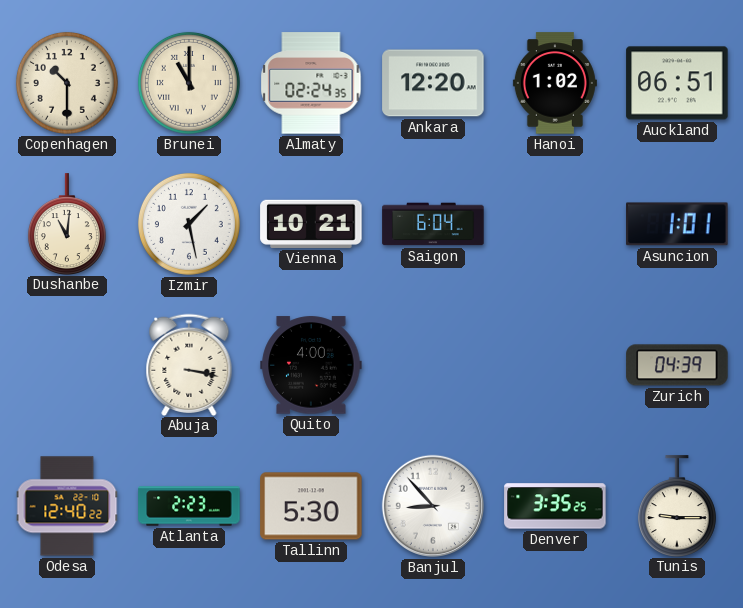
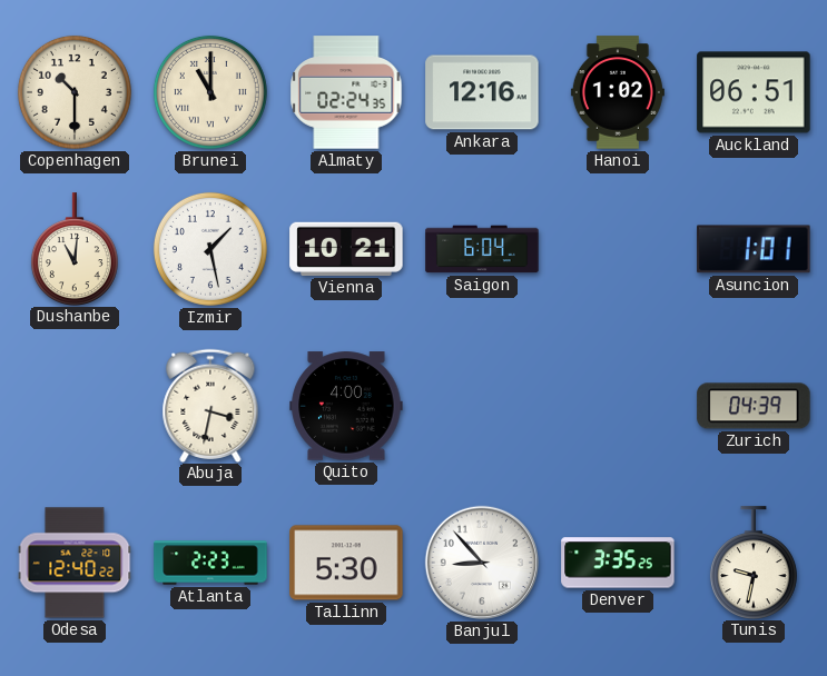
Ankara: 12:20 -> 12:16
Abuja: 3:17 -> 3:32
Tunis: 9:15 -> 9:32
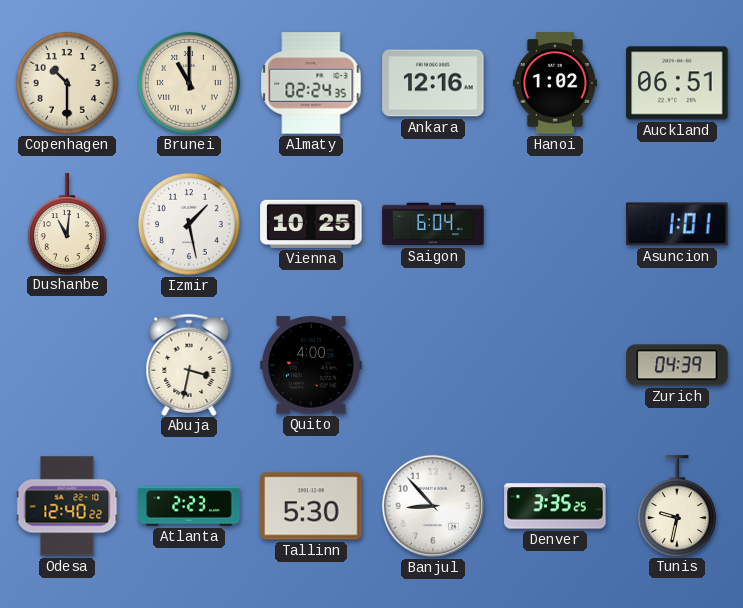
Vienna: 10:21 -> 10:25
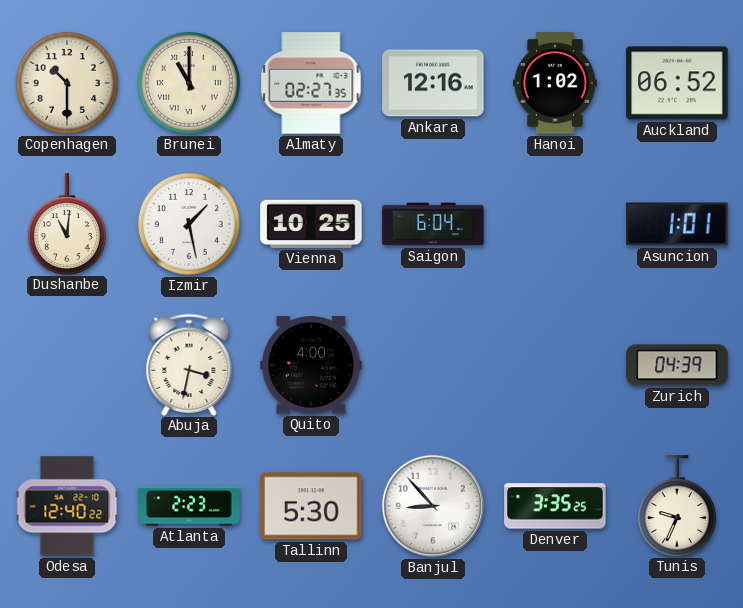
Almaty: 02:24 -> 02:27
Auckland: 06:51 -> 06:52
Tunis: 9:32 -> 9:34
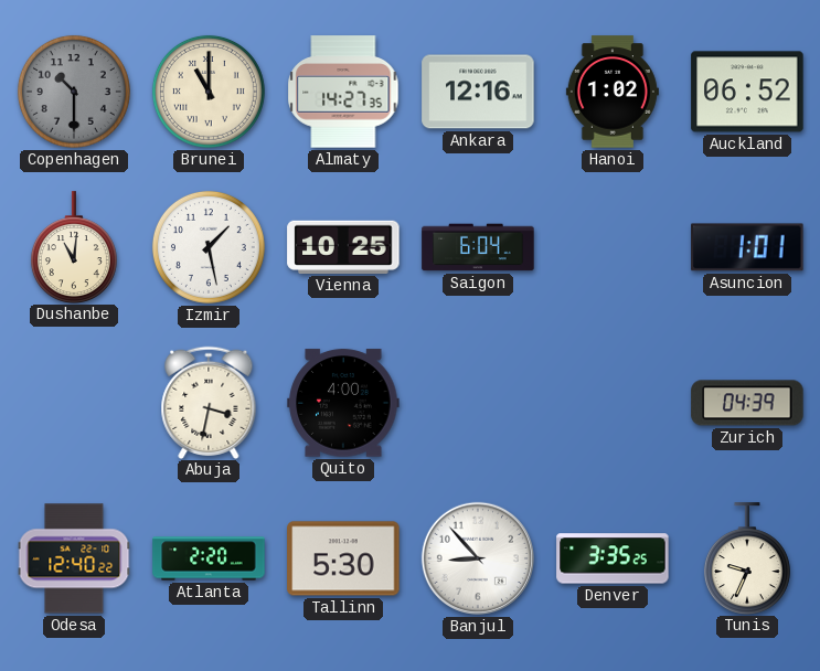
Copenhagen dial: cream -> grey
Almaty: 02:27 -> 14:27
Atlanta: 2:23 -> 2:20
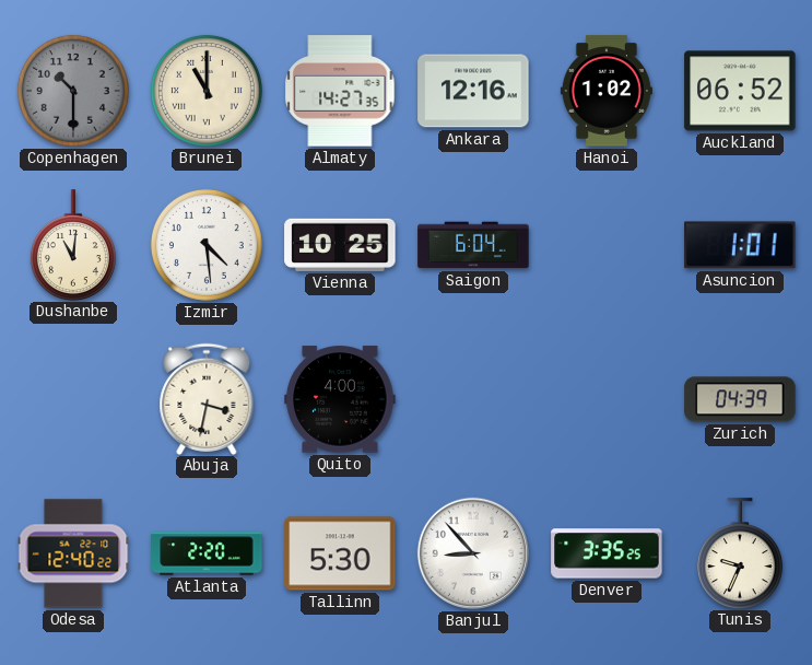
Izmir: 1:28 -> 4:29
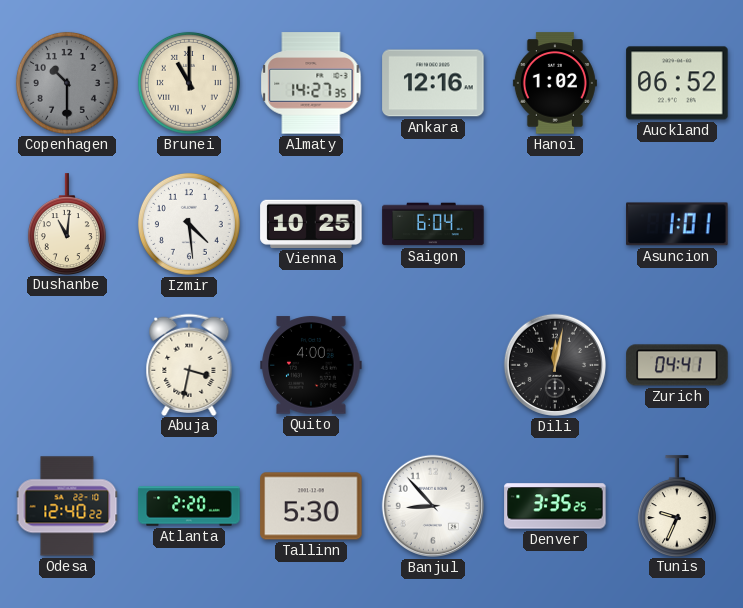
Dili: none -> 12:02
Zurich: 04:39 -> 04:41
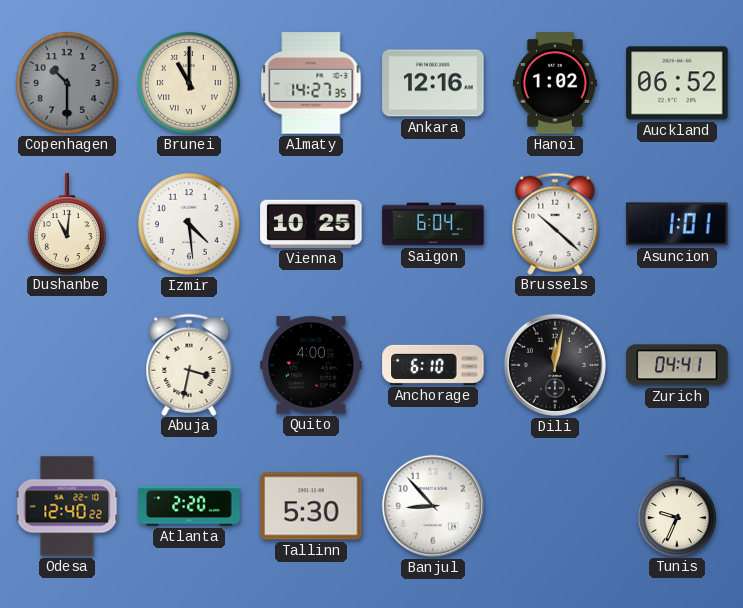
Brussels: none -> 10:22
Anchorage: none -> 6:10
Denver: 3:35 -> none
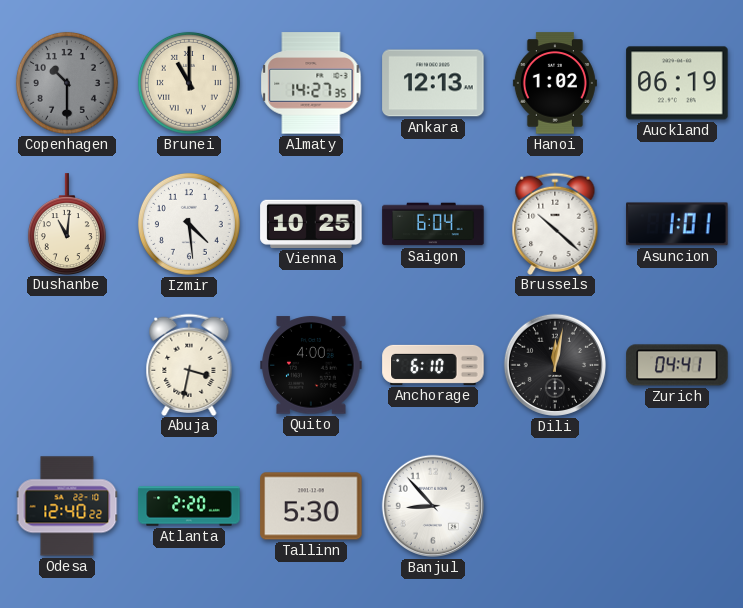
Ankara: 12:16 -> 12:13
Auckland: 06:52 -> 06:19
Tunis: 9:34 -> none
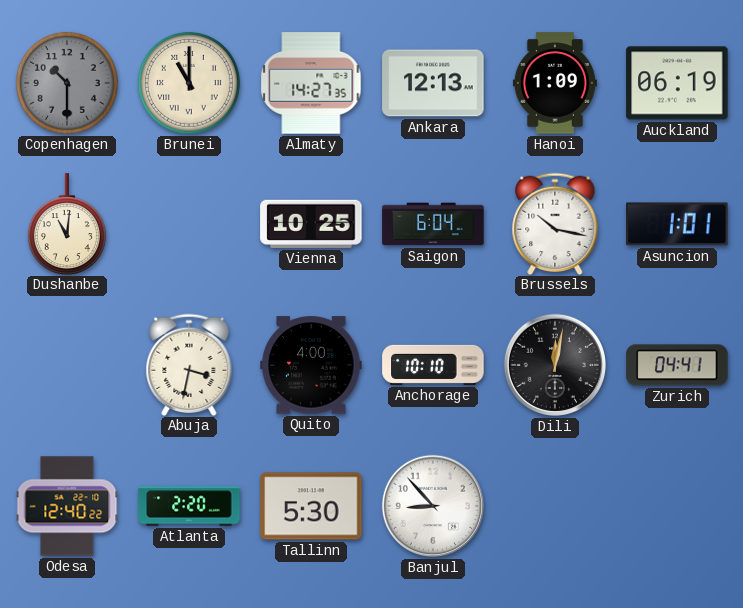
Hanoi: 1:02 -> 1:09
Izmir: 4:29 -> none
Brussels: 10:22 -> 10:17
Anchorage: 6:10 -> 10:10
